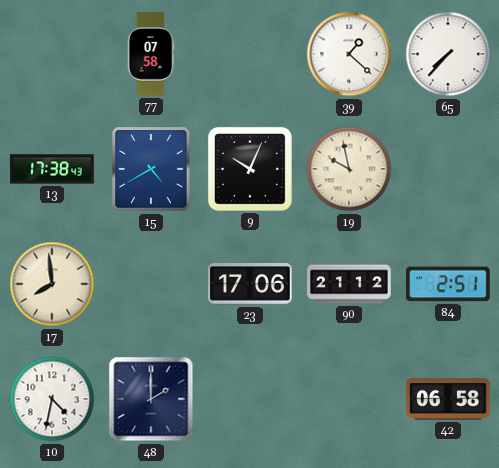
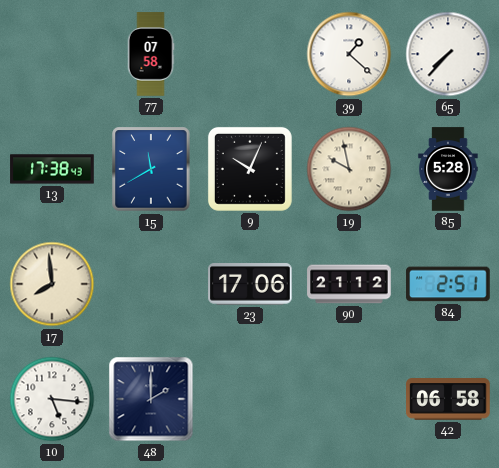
15: 4:40 -> 11:40
85: none -> 5:28
10: 4:32 -> 5:16
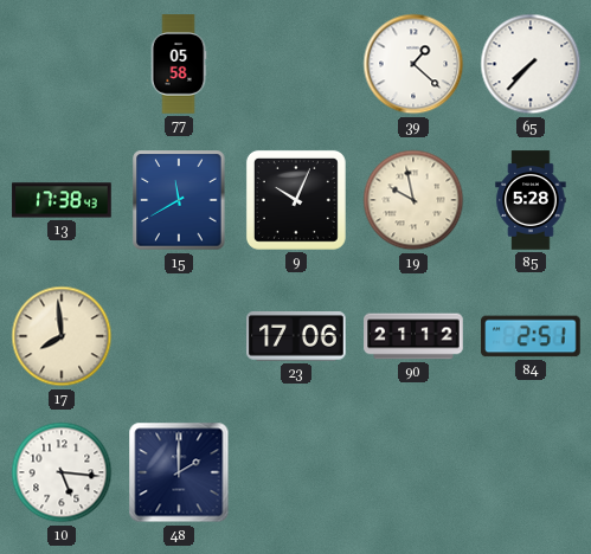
77: 07:58 -> 05:58
42: 06:58 -> none
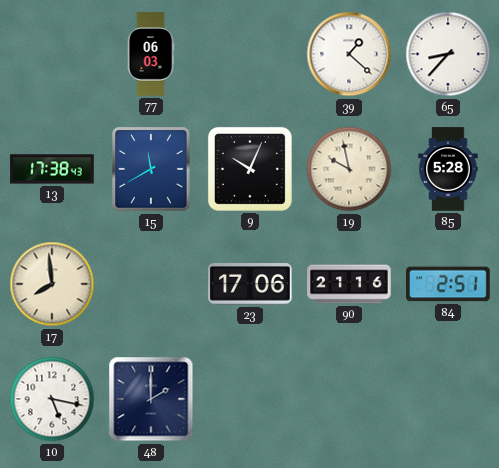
77: 05:58 -> 06:03
65: 7:37 -> 8:37
90: 21:12 -> 21:16
10: 5:16 -> 5:17
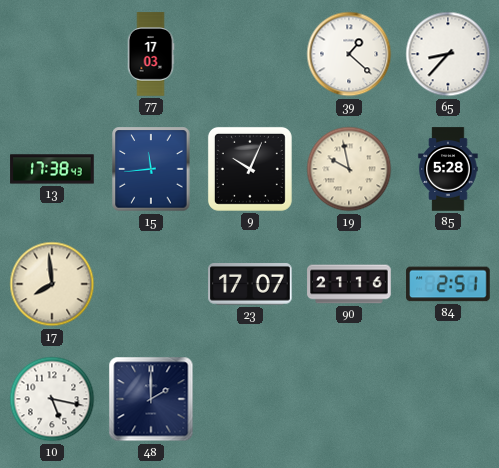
77: 06:03 -> 17:03
15: 11:40 -> 11:44
23: 17:06 -> 17:07
